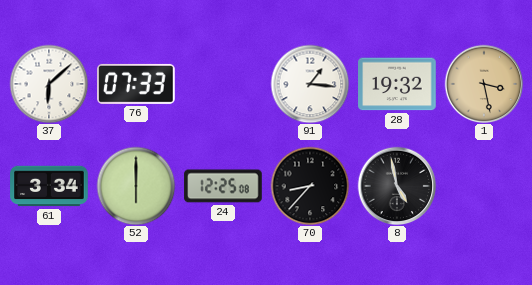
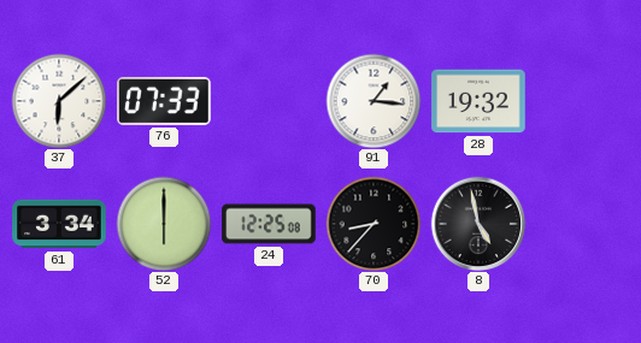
1: 3:28 -> none
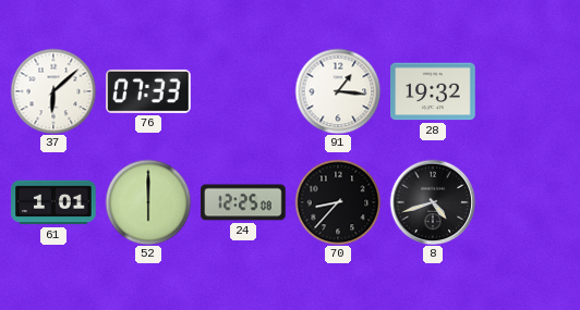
61: 3:34 -> 1:01
8: 4:58 -> 4:42
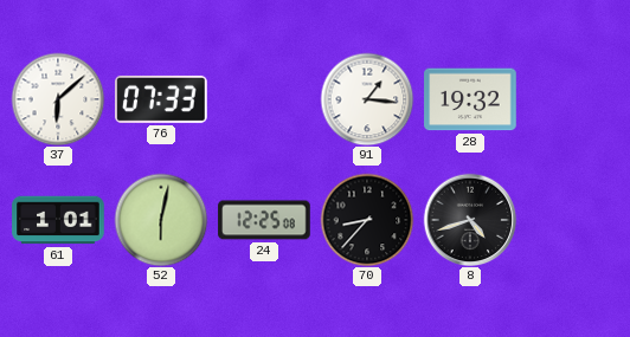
52: 6:00 -> 6:02
